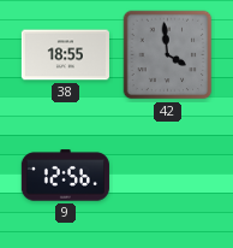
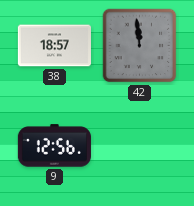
38: 18:55 -> 18:57
42: 3:59 -> 11:59
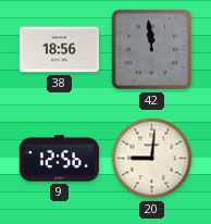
38: 18:57 -> 18:56
20: none -> 9:01
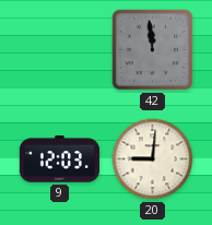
38: 18:56 -> none
9: 12:56 -> 12:03
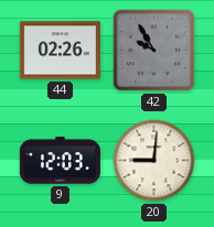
44: none -> 02:26
42: 11:59 -> 9:55
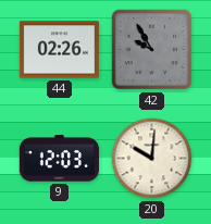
20: 9:01 -> 10:01
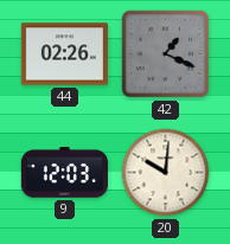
42: 9:55 -> 1:19
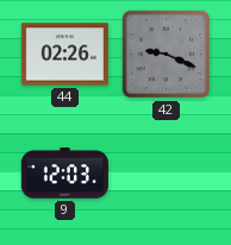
42: 1:19 -> 9:19
20: 10:01 -> none
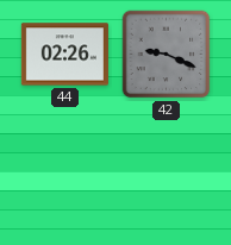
9: 12:03 -> none
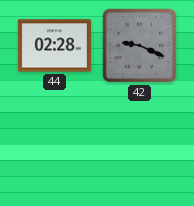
44: 02:26 -> 02:28
